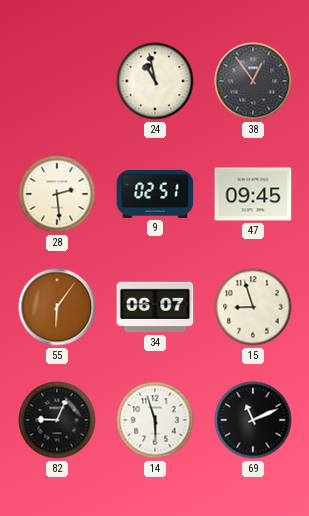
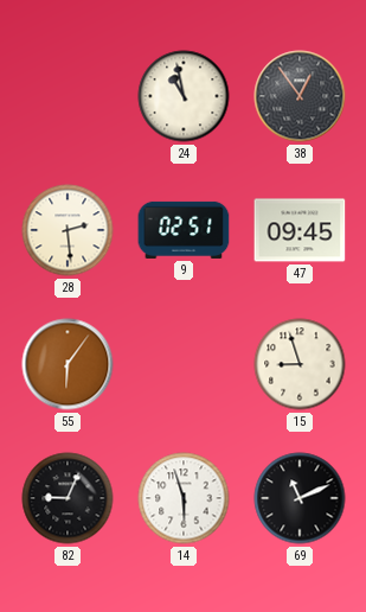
34: 06:07 -> none
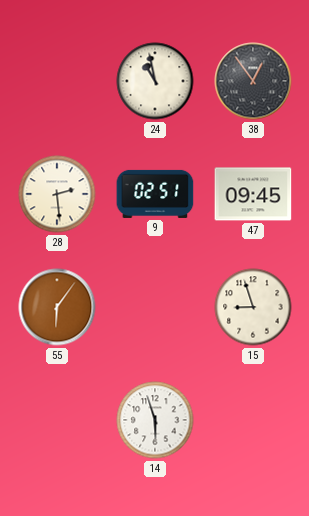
82: 9:04 -> none
69: 11:11 -> none
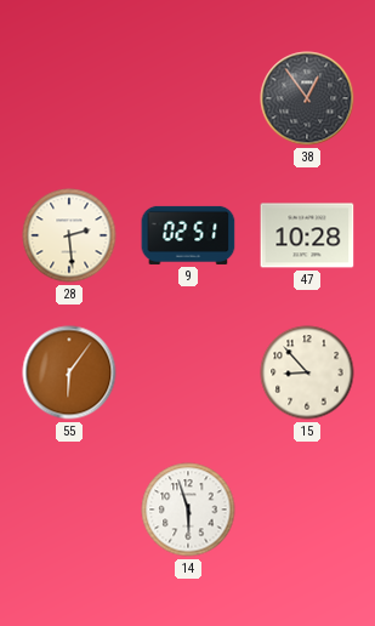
24: 10:58 -> none
47: 09:45 -> 10:28
15: 8:57 -> 8:53
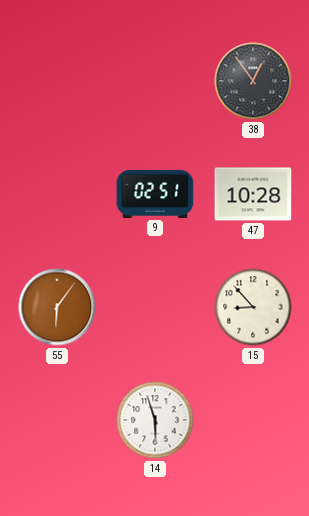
28: 2:29 -> none
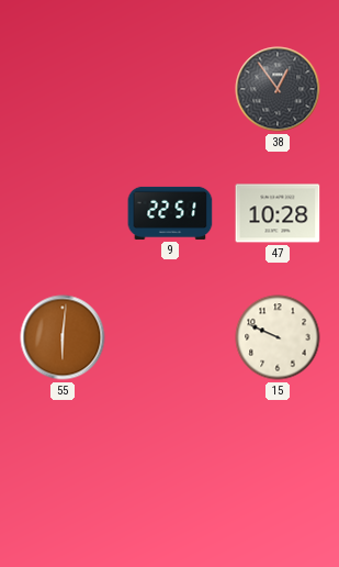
9: 02:51 -> 22:51
55: 6:06 -> 6:01
15: 8:53 -> 9:49
14: 5:57 -> none
